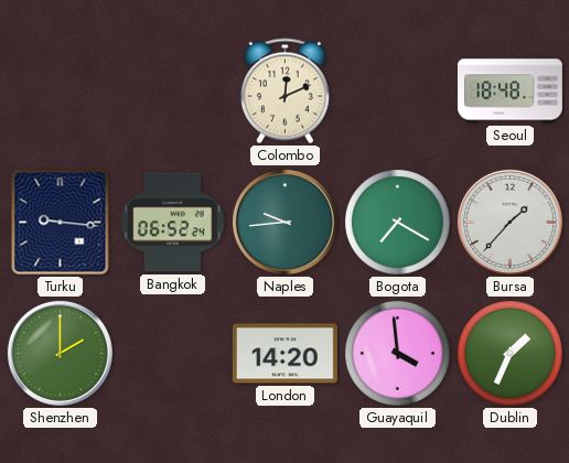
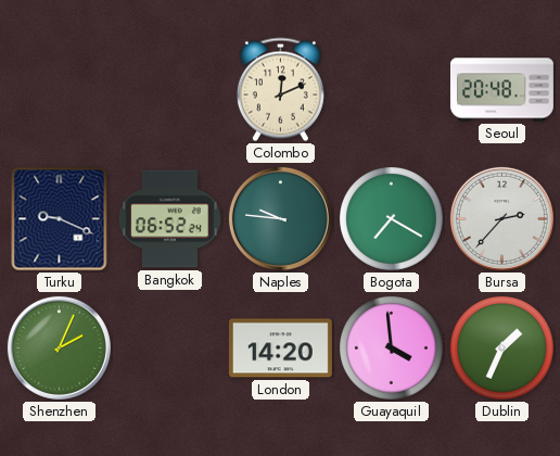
Seoul: 18:48 -> 20:48
Turku: 9:16 -> 9:19
Naples: 9:44 -> 9:46
Bursa: 1:37 -> 2:37
Shenzhen: 2:00 -> 2:04
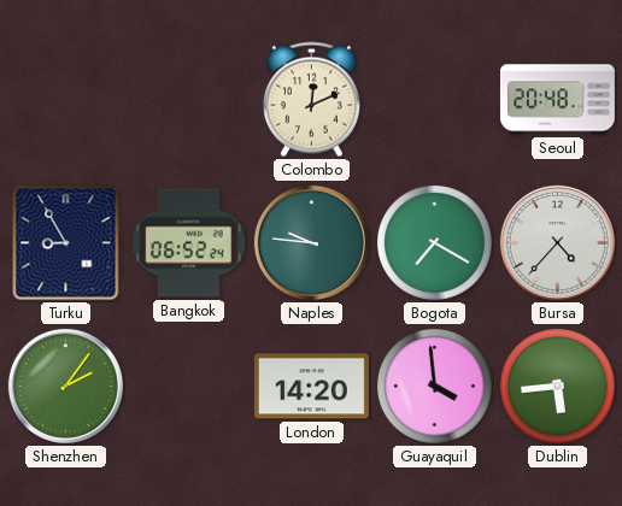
Turku: 9:19 -> 8:55
Bursa: 2:37 -> 4:37
Shenzhen: 2:04 -> 2:06
Dublin: 1:34 -> 5:44
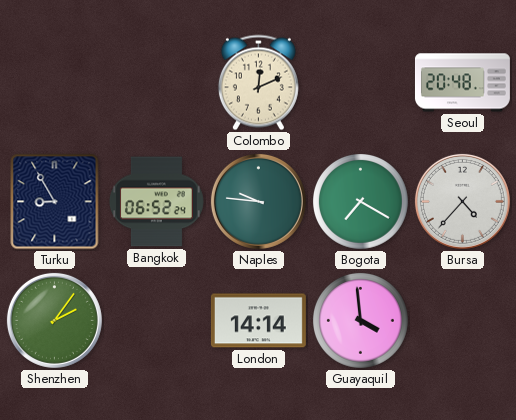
London: 14:20 -> 14:14
Dublin: 5:44 -> none
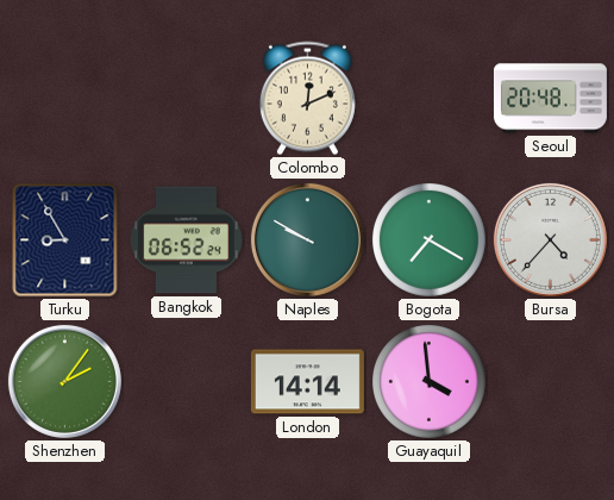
Naples: 9:46 -> 9:50
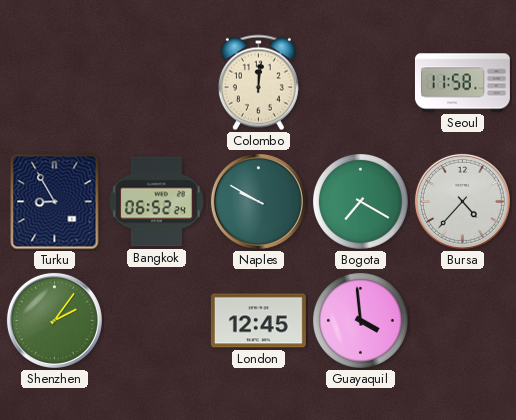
Colombo: 12:11 -> 12:01
Seoul: 20:48 -> 11:58
London: 14:14 -> 12:45
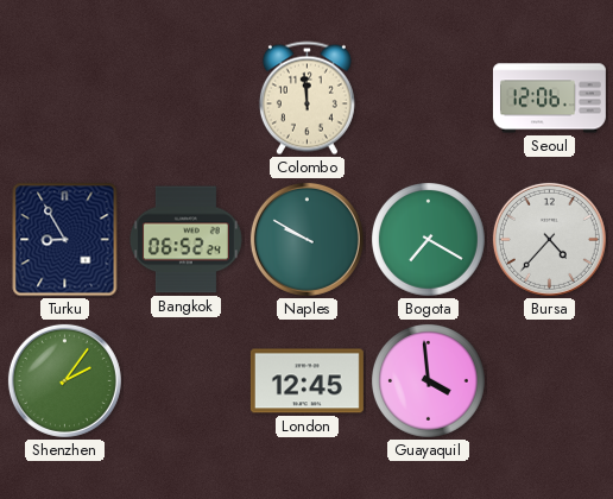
Colombo: 12:01 -> 11:59
Seoul: 11:58 -> 12:06
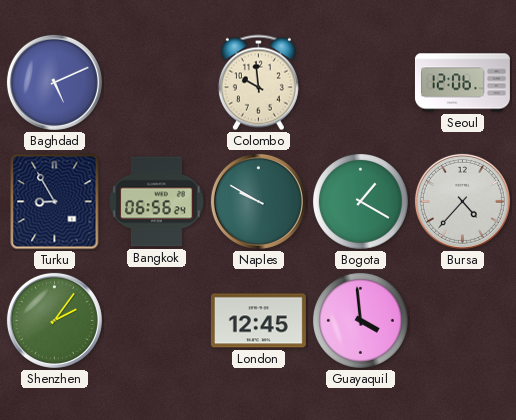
Baghdad: none -> 5:11
Colombo: 11:59 -> 9:59
Bangkok: 06:52 -> 06:56
Bogota: 7:20 -> 1:20
